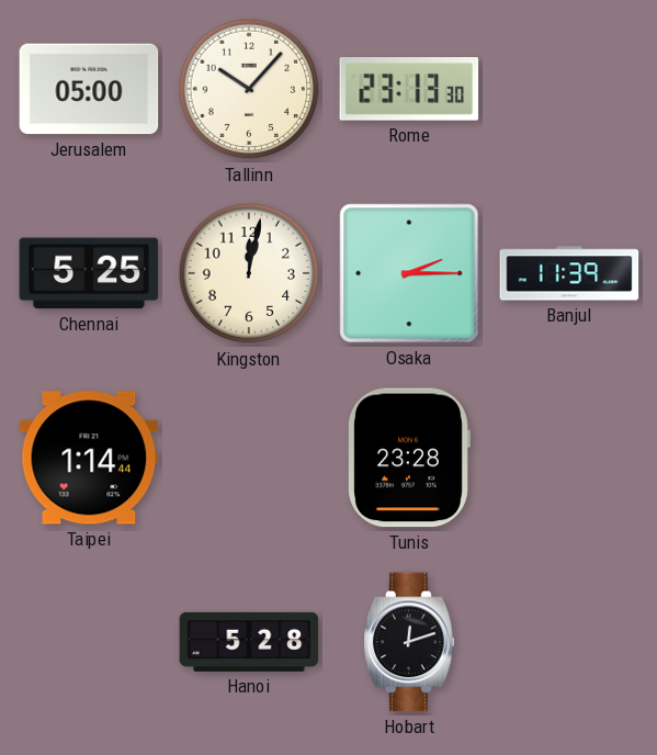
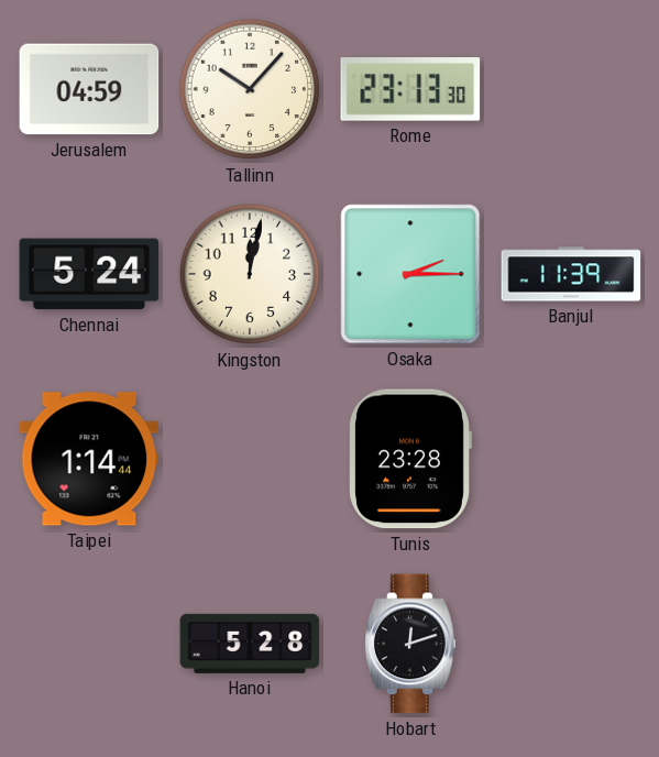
Jerusalem: 05:00 -> 04:59
Chennai: 5:25 -> 5:24
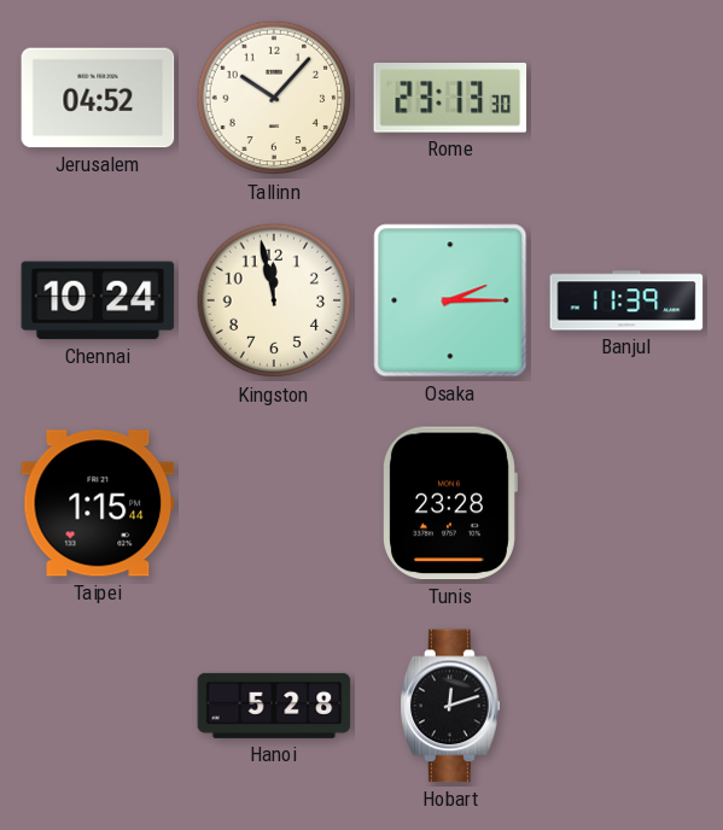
Jerusalem: 04:59 -> 04:52
Chennai: 5:24 -> 10:24
Kingston: 12:02 -> 11:58
Taipei: 1:14 -> 1:15
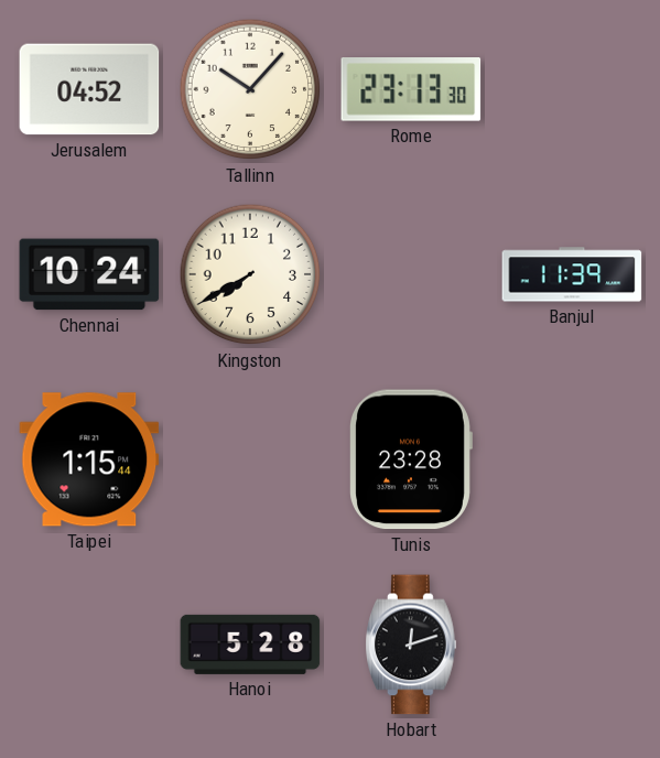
Kingston: 11:58 -> 7:40
Osaka: 2:15 -> none
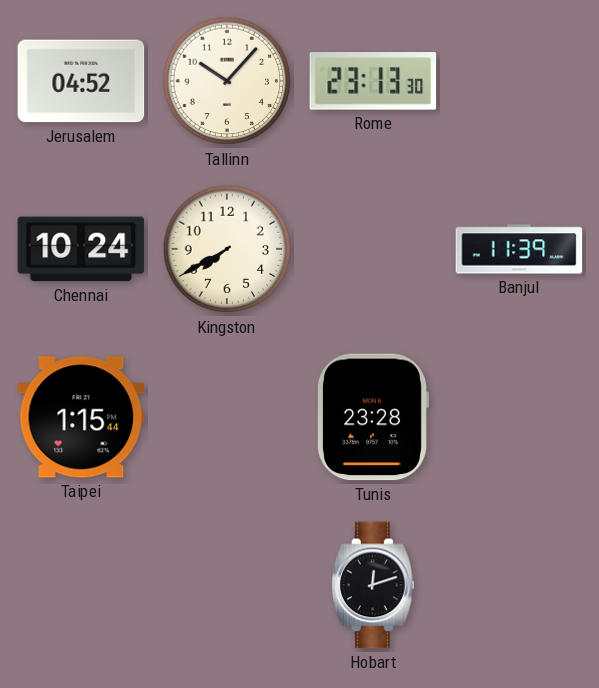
Hanoi: 5:28 -> none
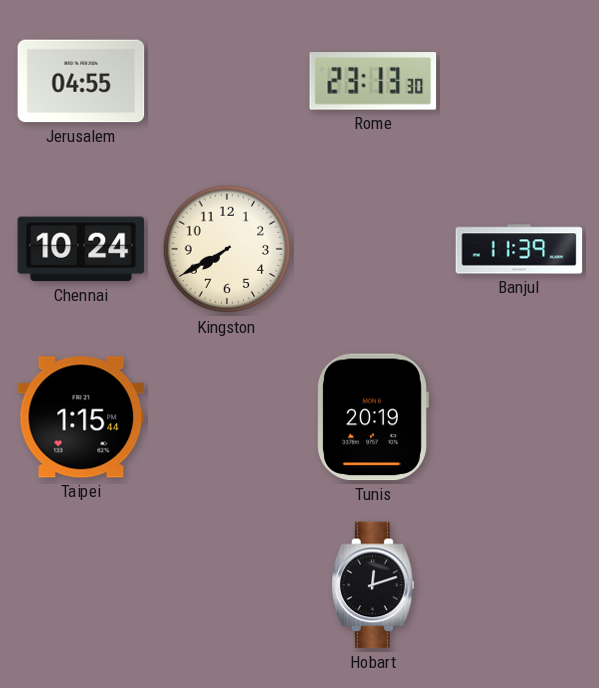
Jerusalem: 04:52 -> 04:55
Tallinn: 10:07 -> none
Tunis: 23:28 -> 20:19
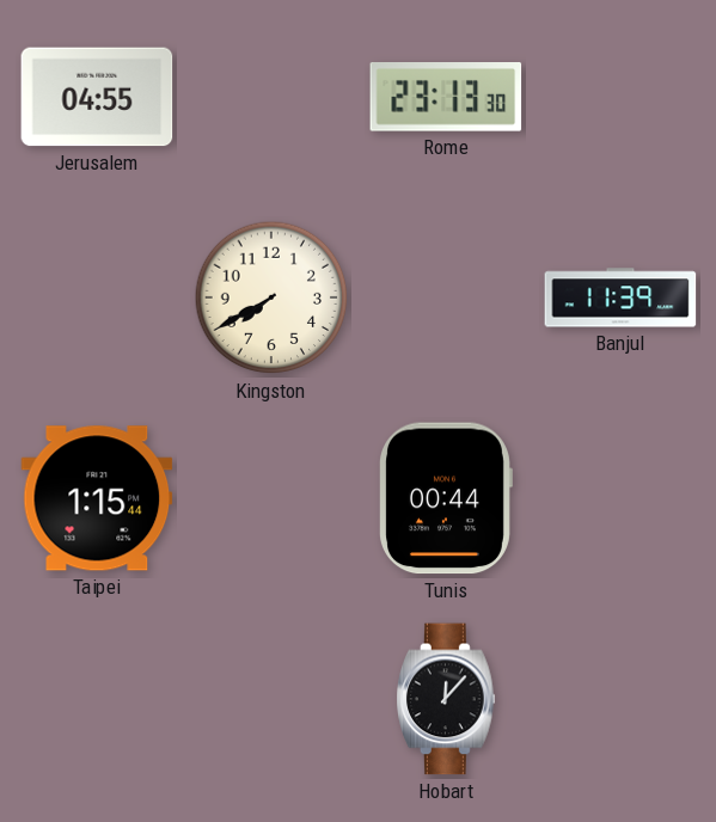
Chennai: 10:24 -> none
Tunis: 20:19 -> 00:44
Hobart: 12:12 -> 12:07
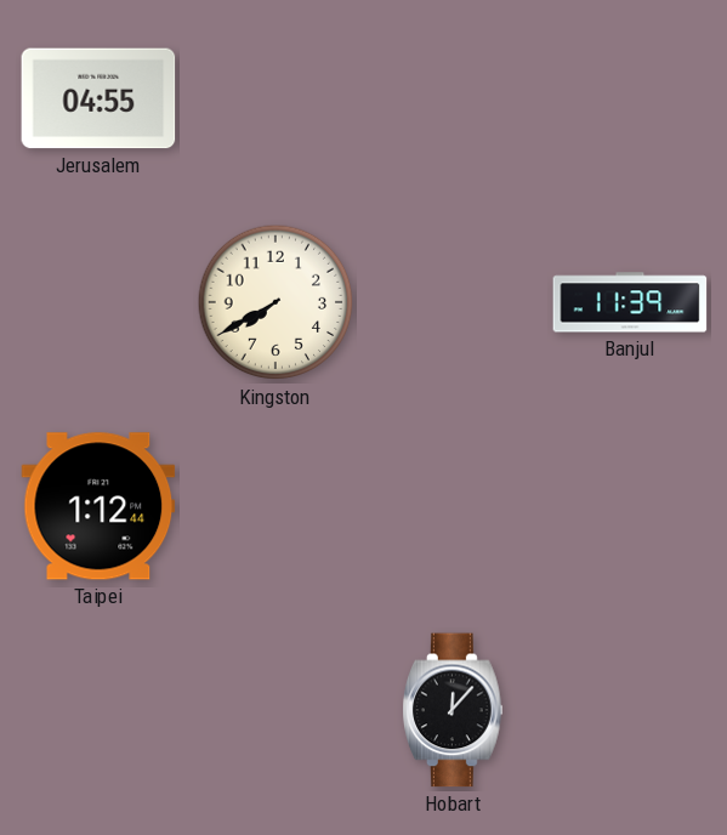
Rome: 23:13 -> none
Taipei: 1:15 -> 1:12
Tunis: 00:44 -> none
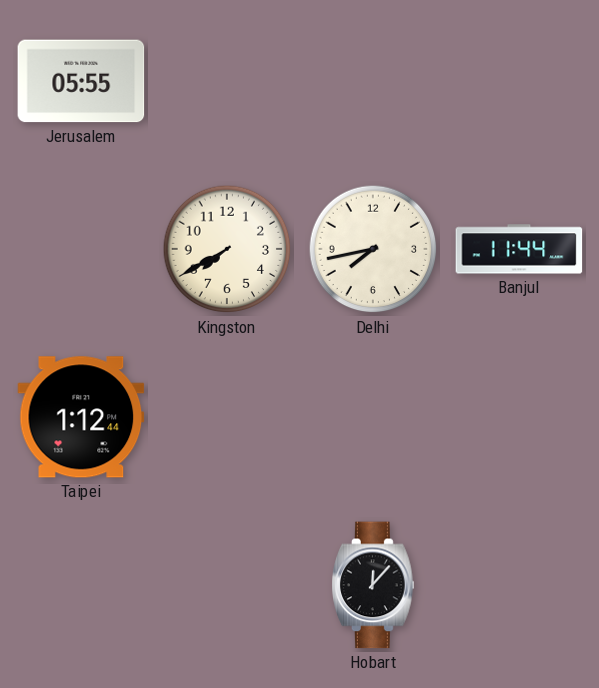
Jerusalem: 04:55 -> 05:55
Delhi: none -> 7:43
Banjul: 11:39 -> 11:44
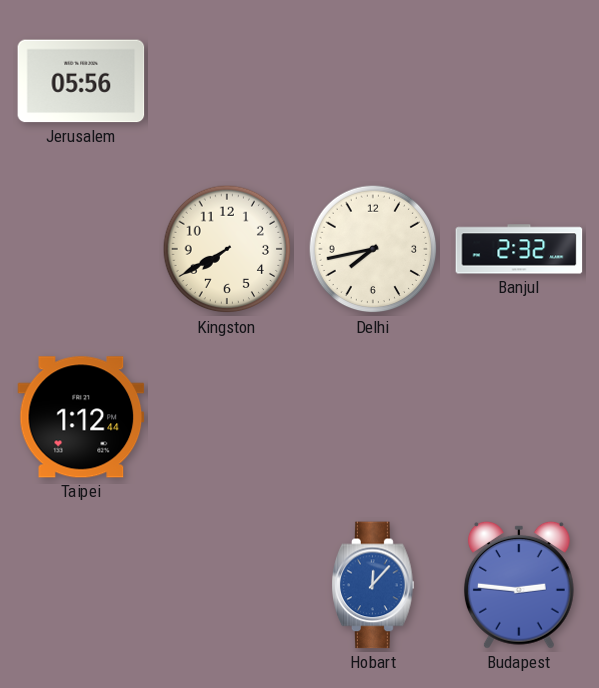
Jerusalem: 05:55 -> 05:56
Banjul: 11:44 -> 2:32
Hobart dial: black -> blue
Budapest: none -> 2:46
